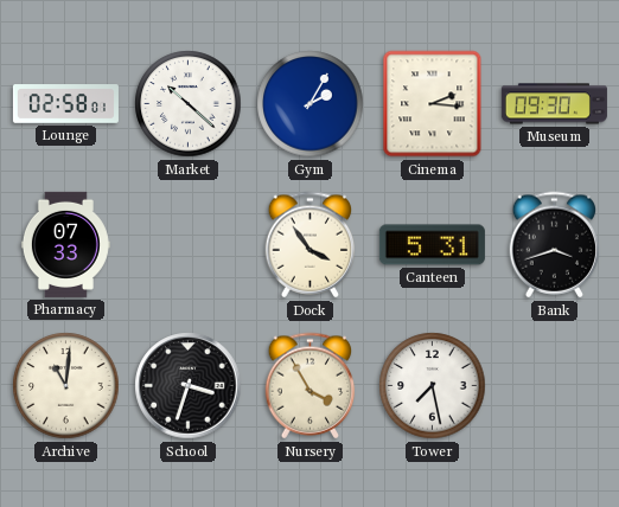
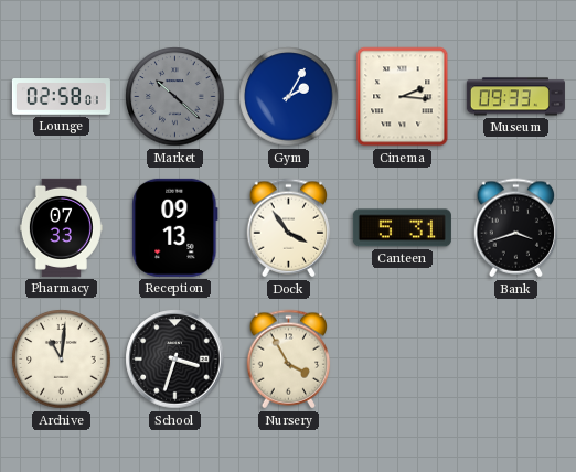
Market dial: white -> grey
Museum: 09:30 -> 09:33
Reception: none -> 09:13
Tower: 7:28 -> none
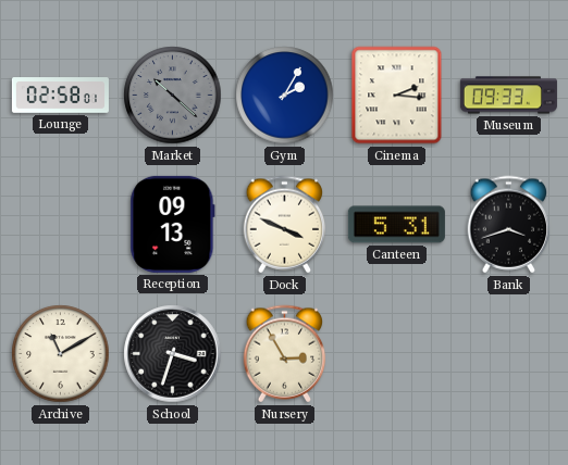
Pharmacy: 07:33 -> none
Dock: 3:54 -> 3:49
Archive: 11:01 -> 11:10
Nursery: 3:55 -> 2:55
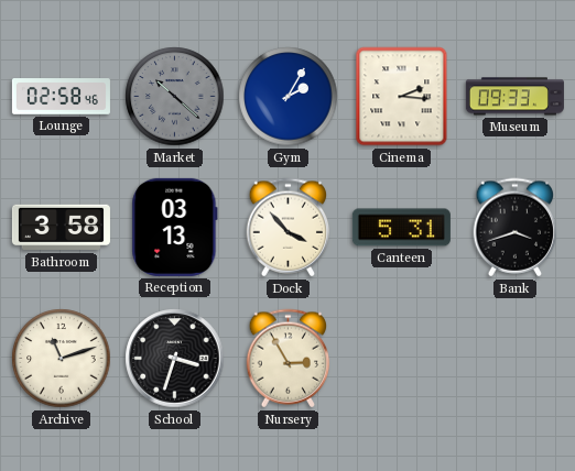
Lounge: 02:58:01 -> 02:58:46
Bathroom: none -> 3:58
Reception: 09:13 -> 03:13
Dock: 3:49 -> 3:53
Archive: 11:10 -> 11:12
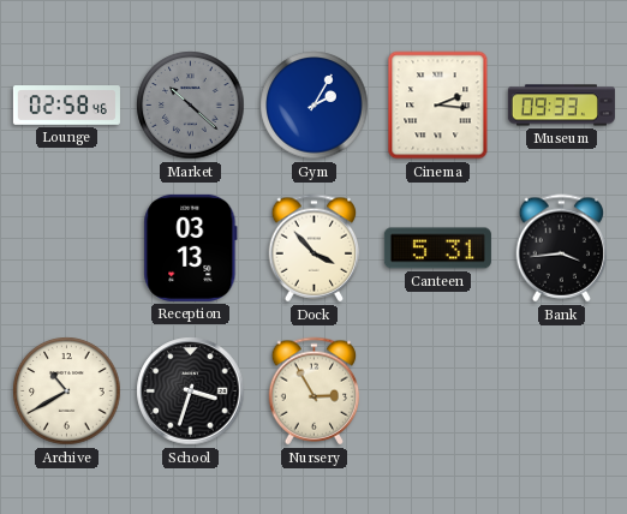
Bathroom: 3:58 -> none
Bank: 3:42 -> 3:44
Archive: 11:12 -> 10:40
